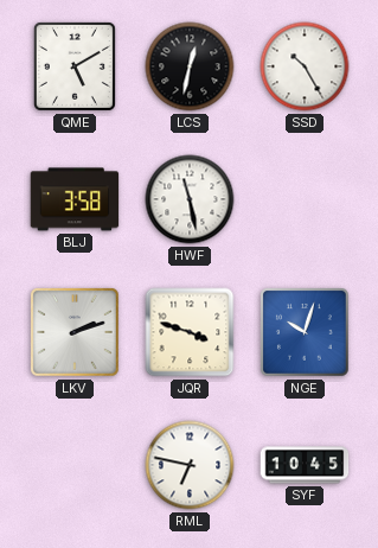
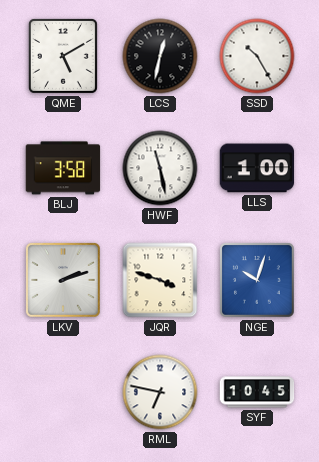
LLS: none -> 1:00
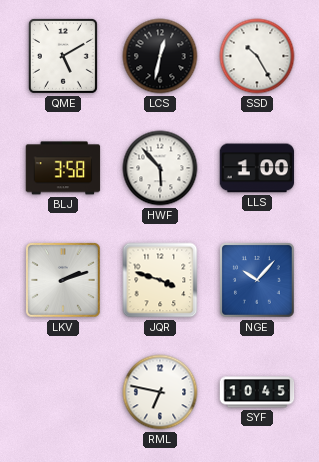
HWF: 11:28 -> 5:53
NGE: 10:03 -> 10:07
